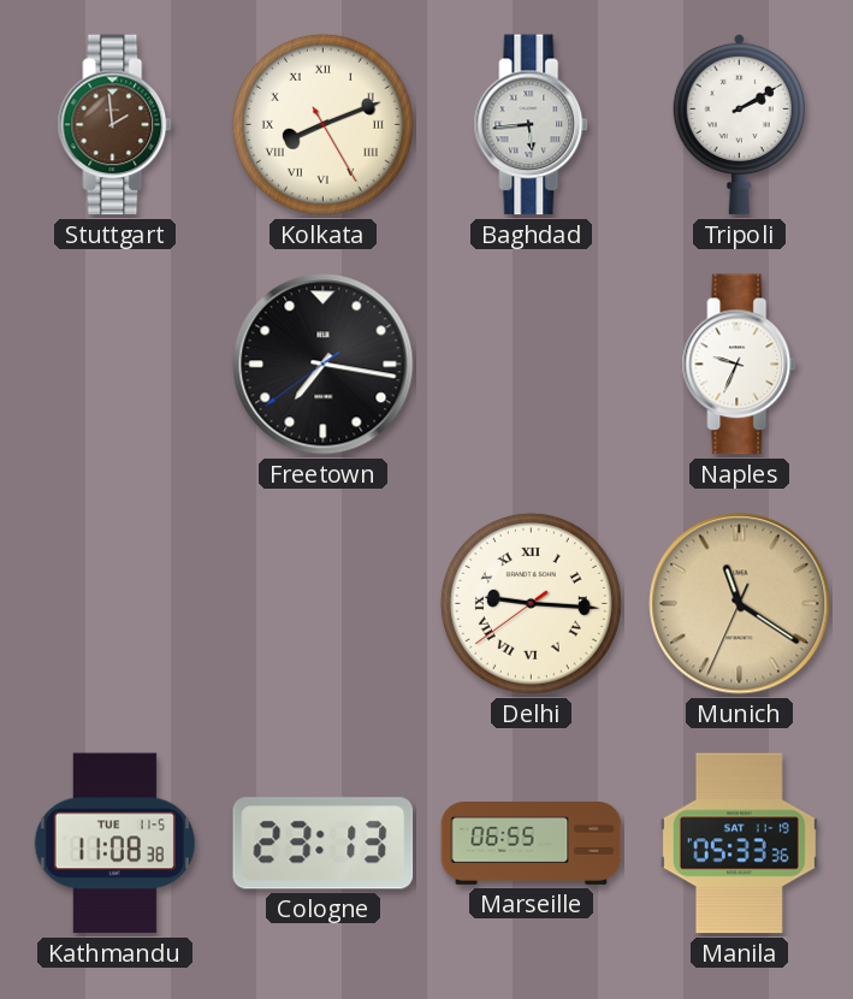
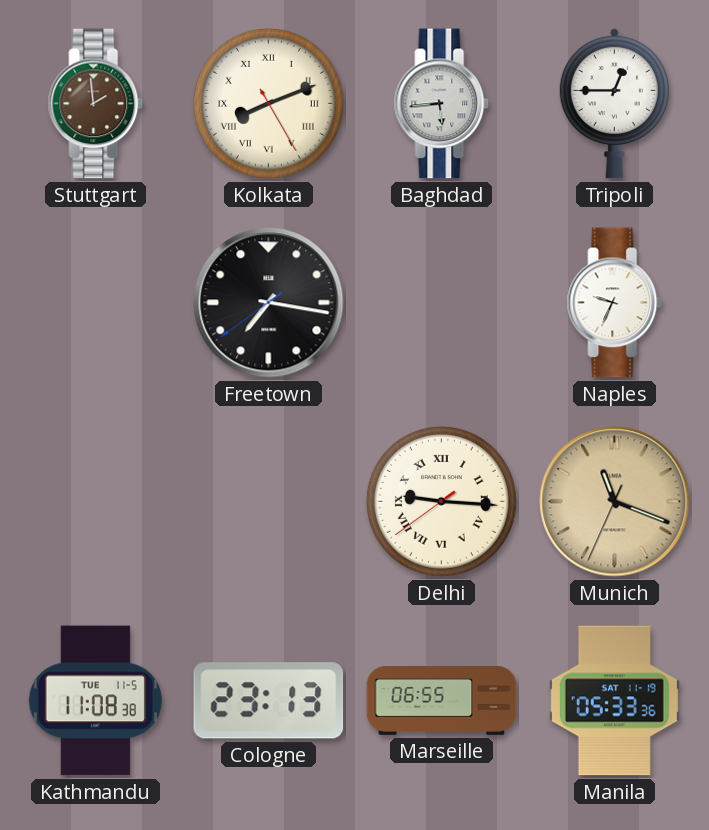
Tripoli: 2:10 -> 12:45
Munich: 11:20 -> 11:18
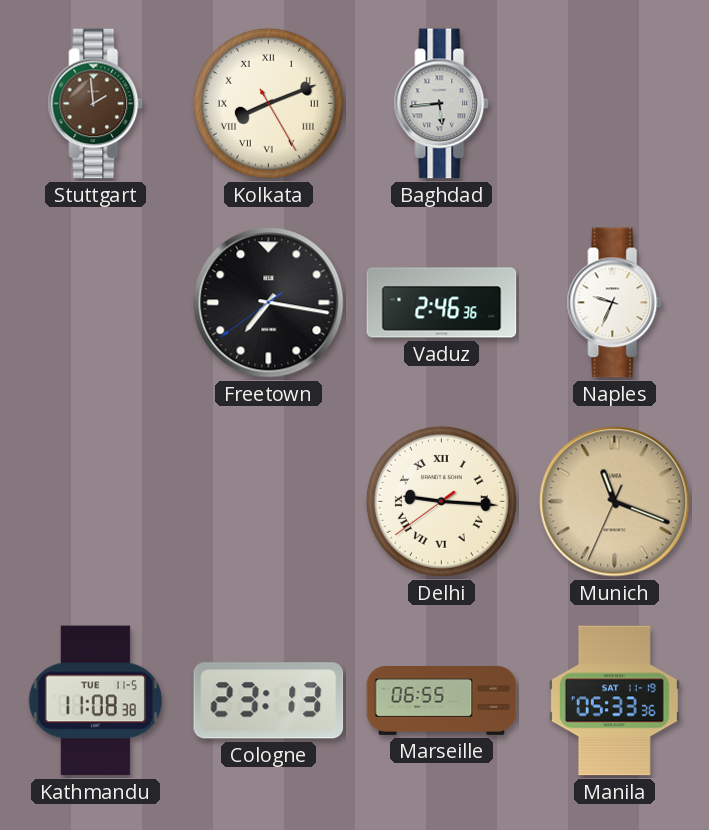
Tripoli: 12:45 -> none
Vaduz: none -> 2:46
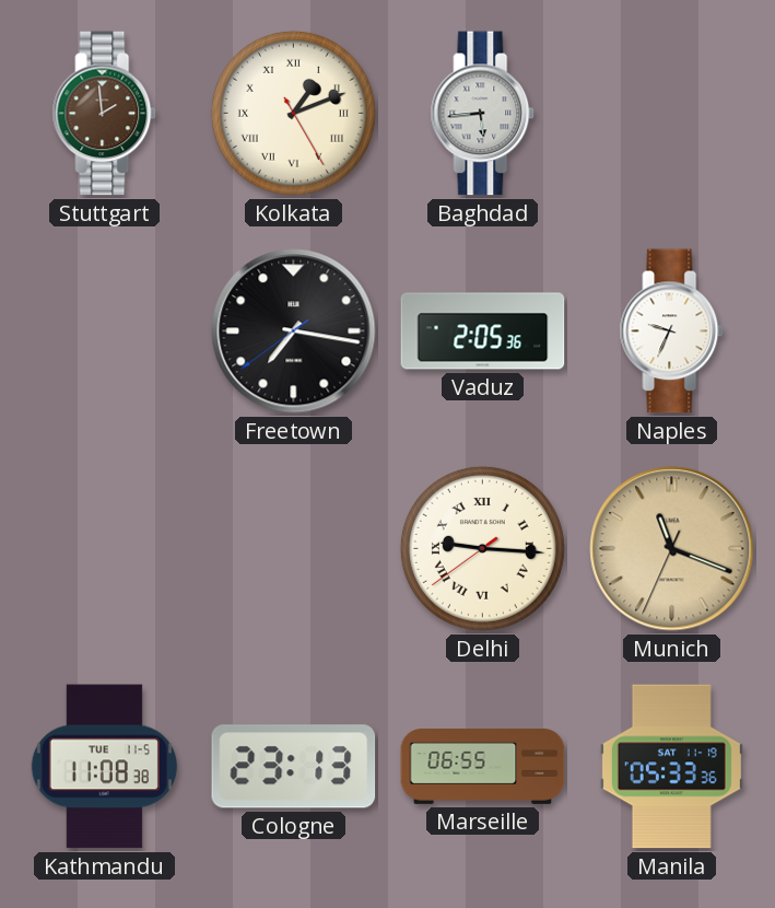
Kolkata: 8:11 -> 1:11
Vaduz: 2:46 -> 2:05
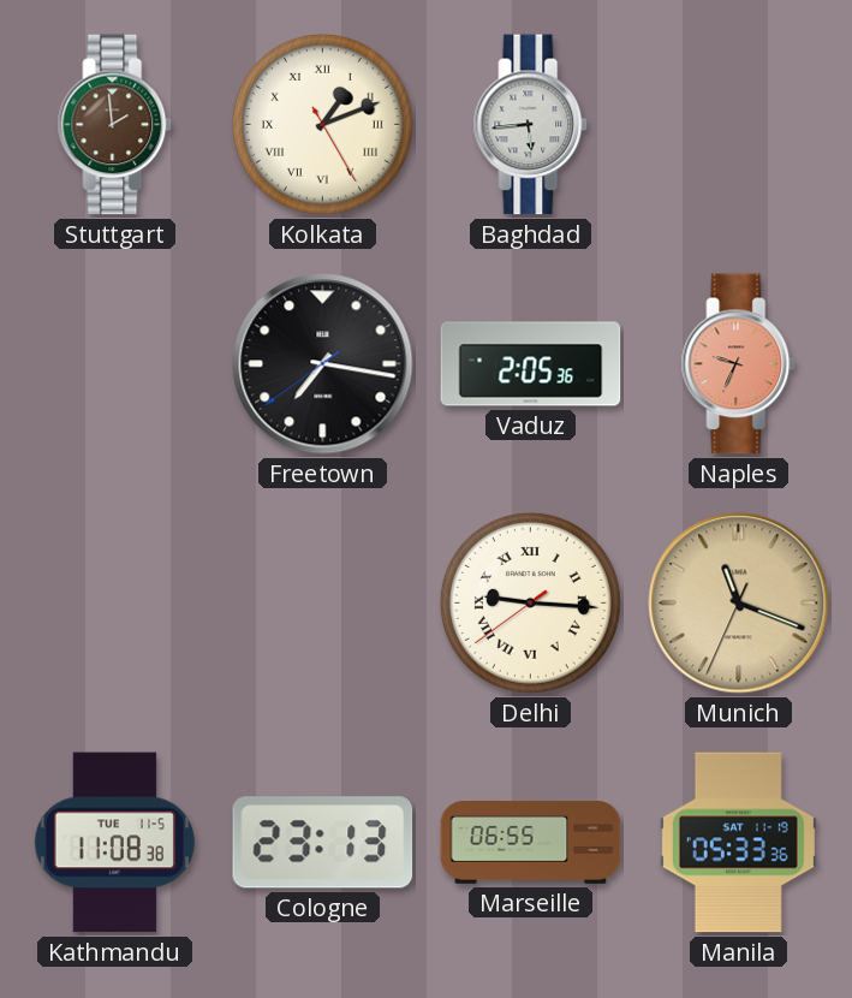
Naples dial: white -> salmon
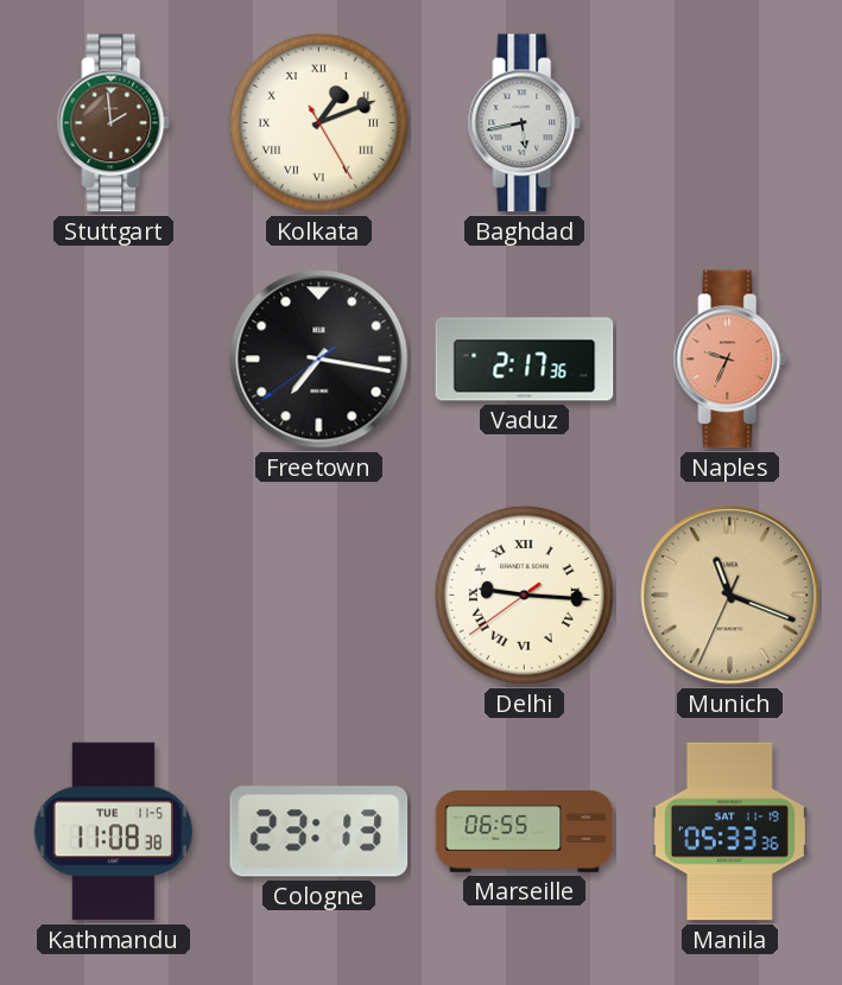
Baghdad: 5:44 -> 5:43
Vaduz: 2:05 -> 2:17
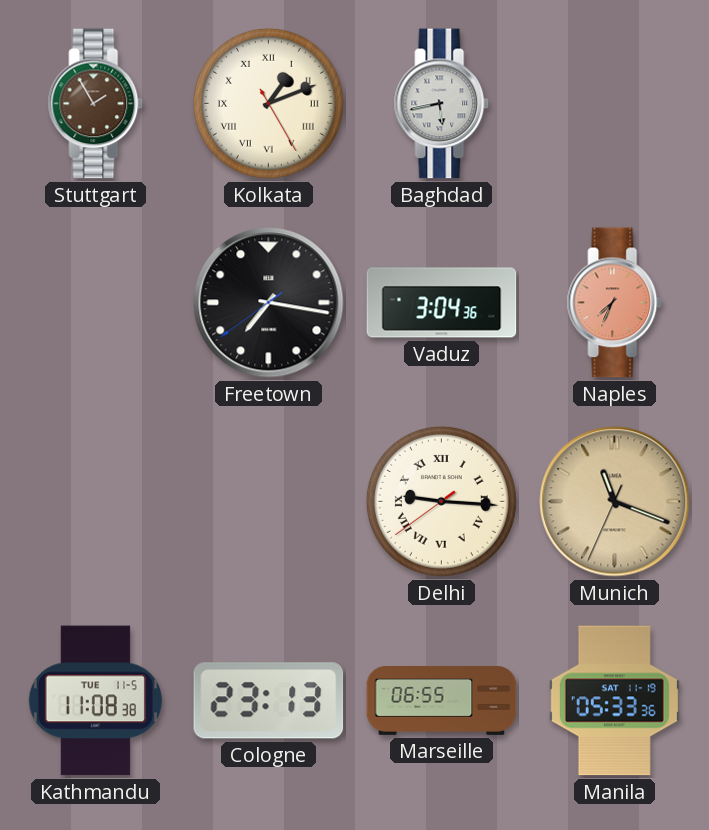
Stuttgart: 1:59 -> 1:55
Vaduz: 2:17 -> 3:04
Naples: 9:34 -> 7:34
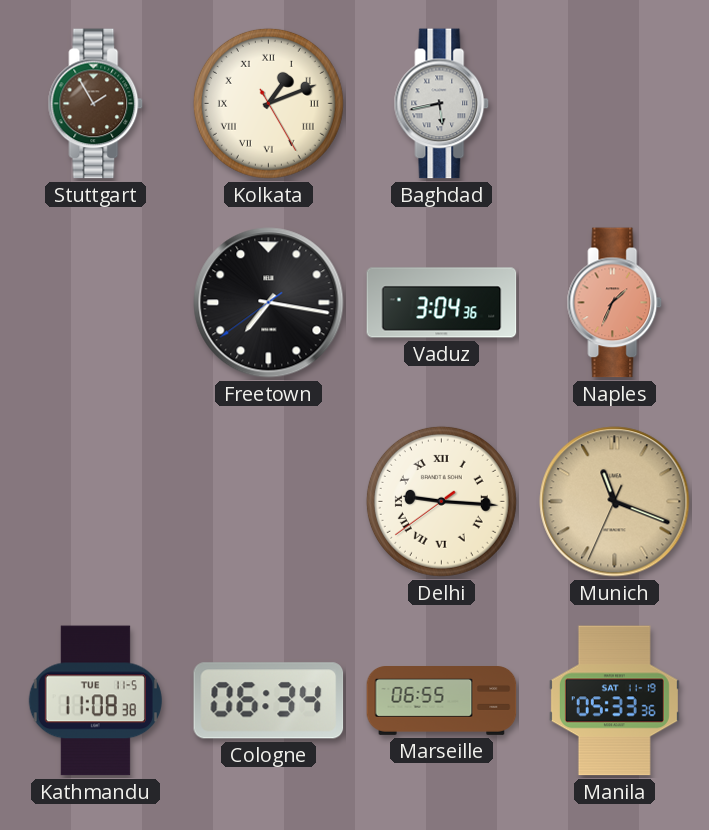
Naples: 7:34 -> 1:34
Cologne: 23:13 -> 06:34
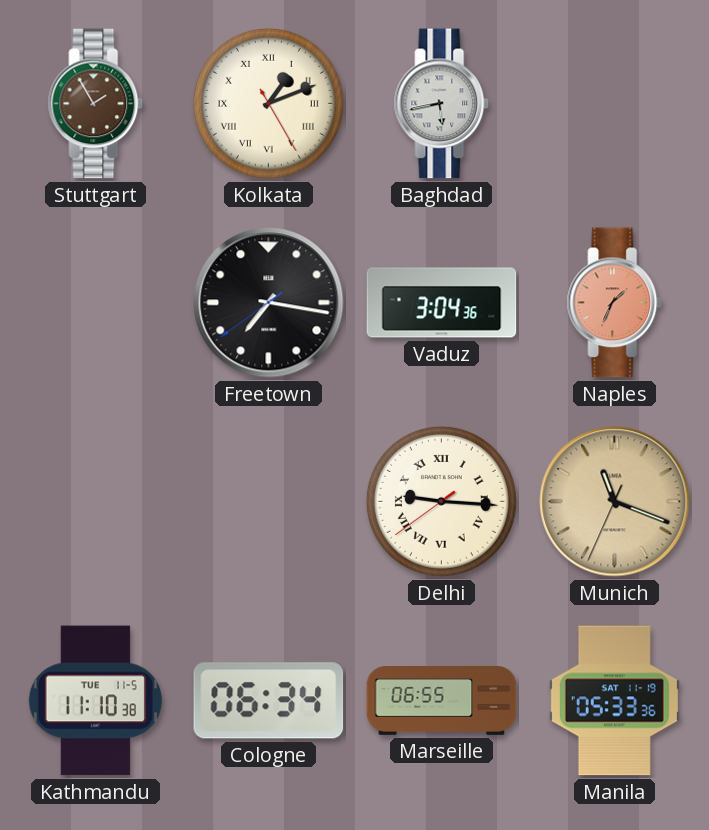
Kathmandu: 11:08 -> 11:10
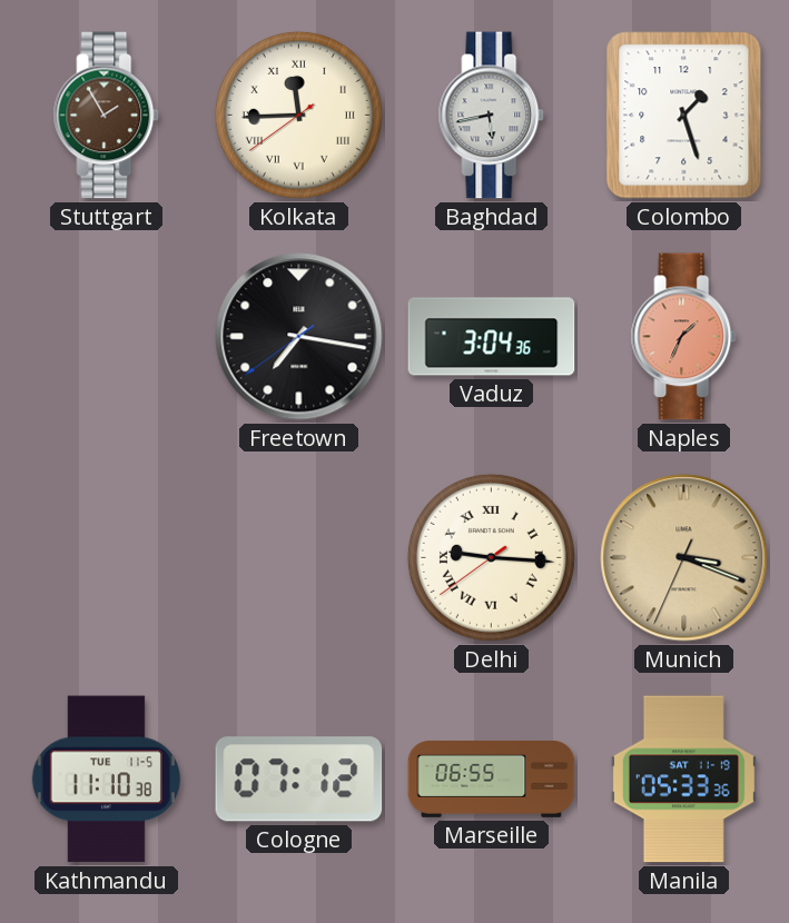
Kolkata: 1:11 -> 11:44
Colombo: none -> 1:27
Munich: 11:18 -> 3:18
Cologne: 06:34 -> 07:12
